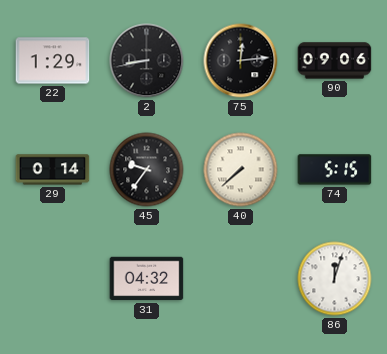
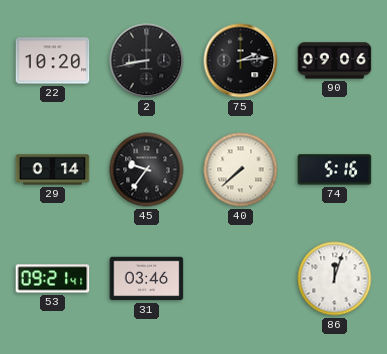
22: 1:29 -> 10:20
75: 12:14 -> 2:14
74: 5:15 -> 5:16
53: none -> 09:21
31: 04:32 -> 03:46
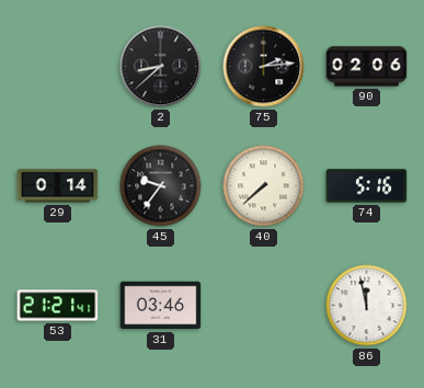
22: 10:20 -> none
2: 8:43 -> 8:38
90: 09:06 -> 02:06
53: 09:21 -> 21:21
86: 12:03 -> 11:58
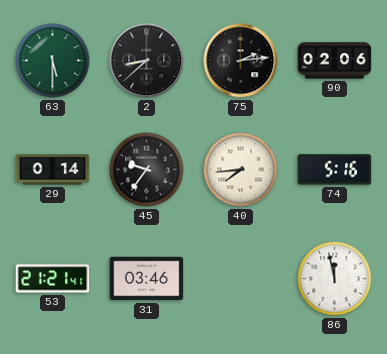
63: none -> 5:30
40: 7:38 -> 7:44
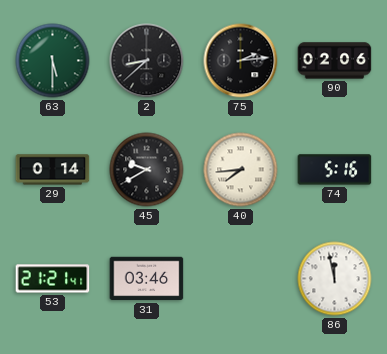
45: 9:36 -> 9:40
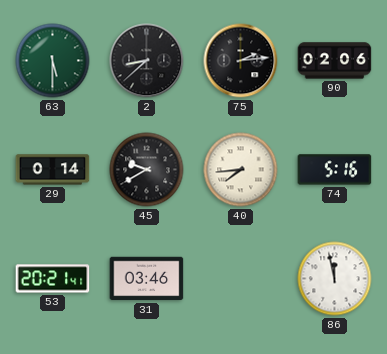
53: 21:21 -> 20:21
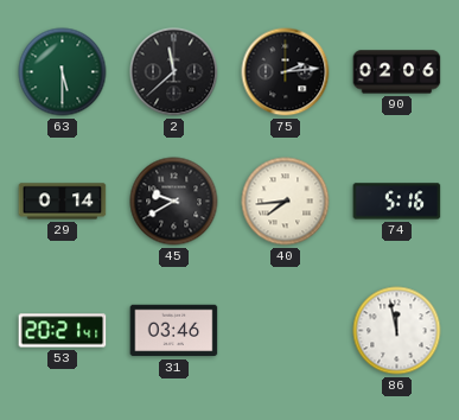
2: 8:38 -> 11:38
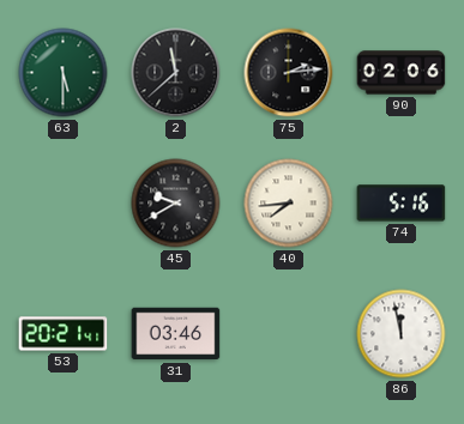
29: 0:14 -> none
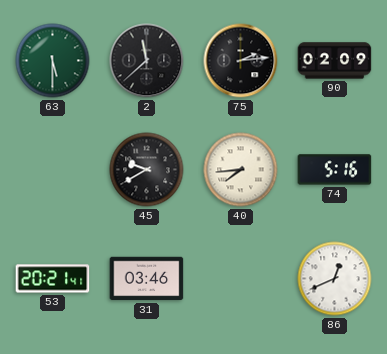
90: 02:06 -> 02:09
86: 11:58 -> 12:41
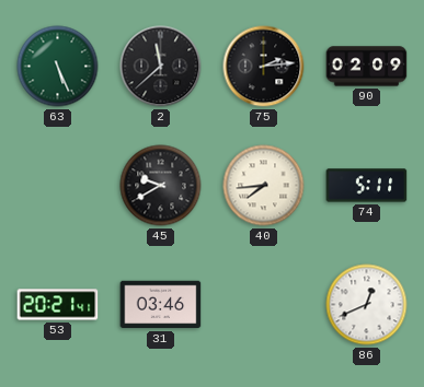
63: 5:30 -> 5:26
74: 5:16 -> 5:11
